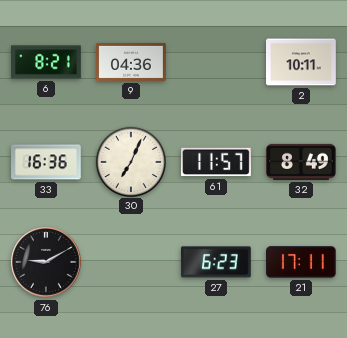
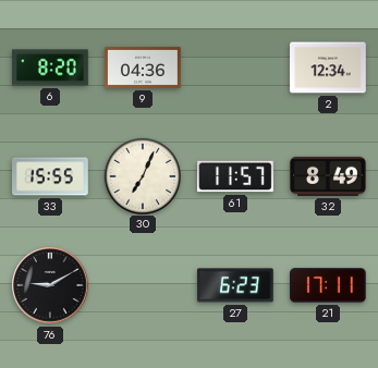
6: 8:21 -> 8:20
2: 10:11 -> 12:34
33: 16:36 -> 15:55
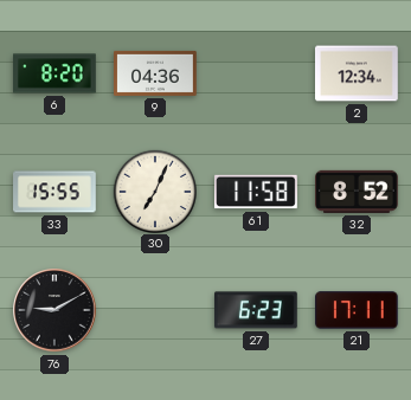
61: 11:57 -> 11:58
32: 8:49 -> 8:52
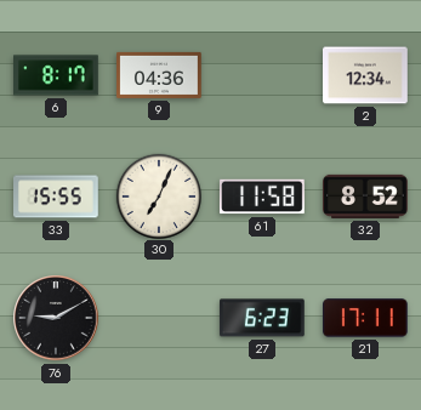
6: 8:20 -> 8:17
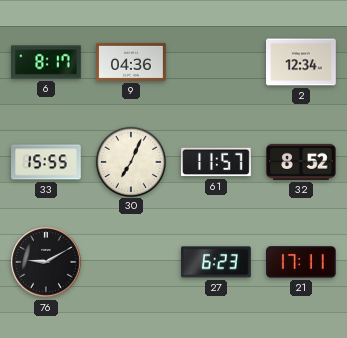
61: 11:58 -> 11:57
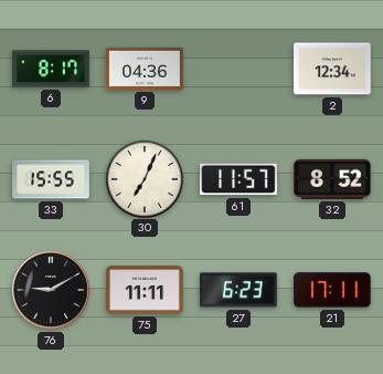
75: none -> 11:11
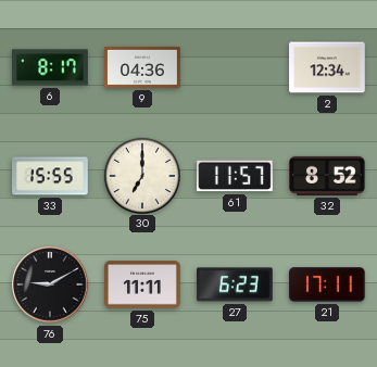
30: 7:04 -> 7:00
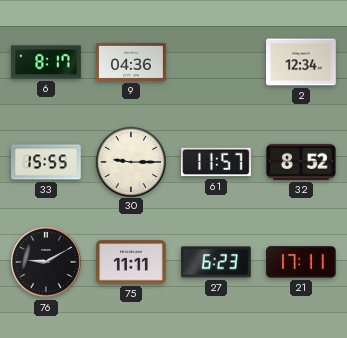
30: 7:00 -> 9:15
